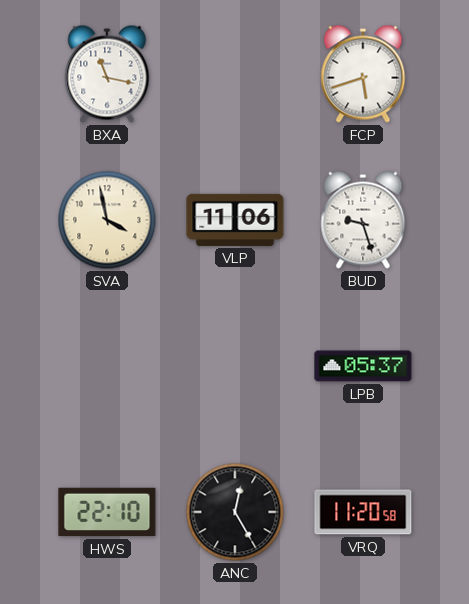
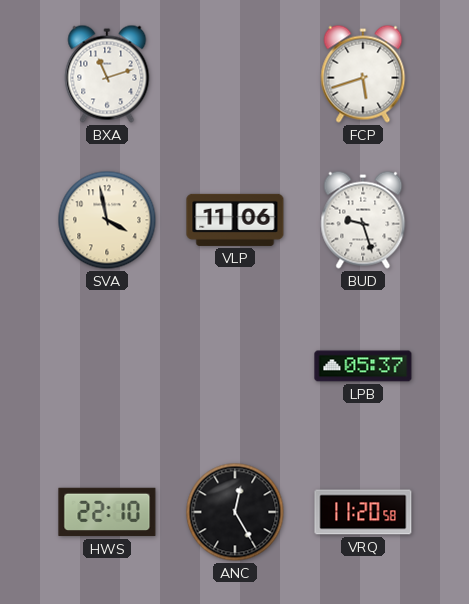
BXA: 11:17 -> 11:12
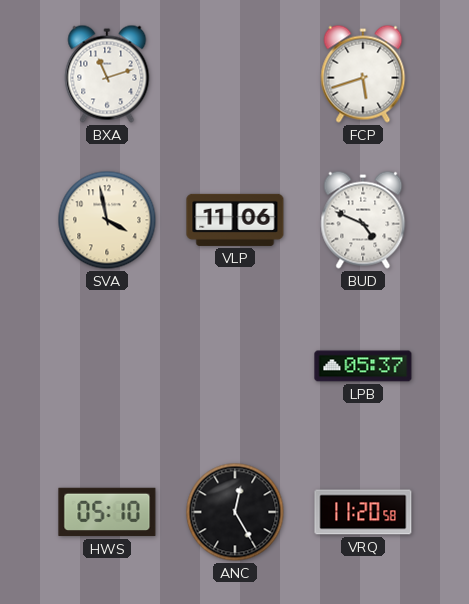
BUD: 9:27 -> 4:49
HWS: 22:10 -> 05:10
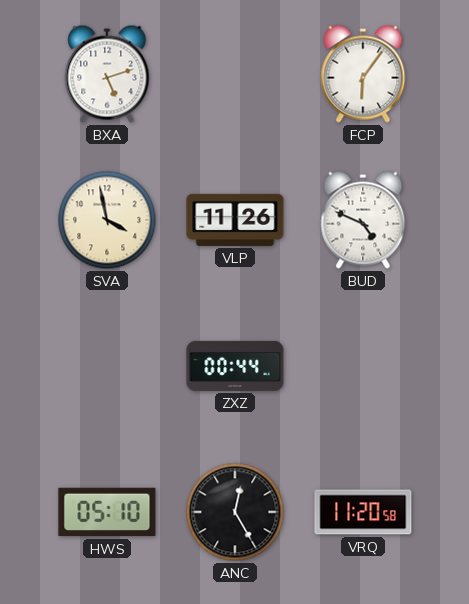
BXA: 11:12 -> 5:12
FCP: 5:42 -> 6:06
VLP: 11:06 -> 11:26
ZXZ: none -> 00:44
LPB: 05:37 -> none
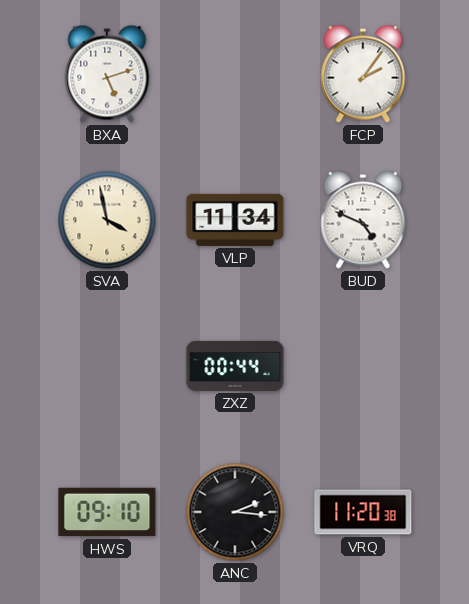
FCP: 6:06 -> 2:06
VLP: 11:26 -> 11:34
HWS: 05:10 -> 09:10
ANC: 12:25 -> 2:16
VRQ: 11:20:58 -> 11:20:38
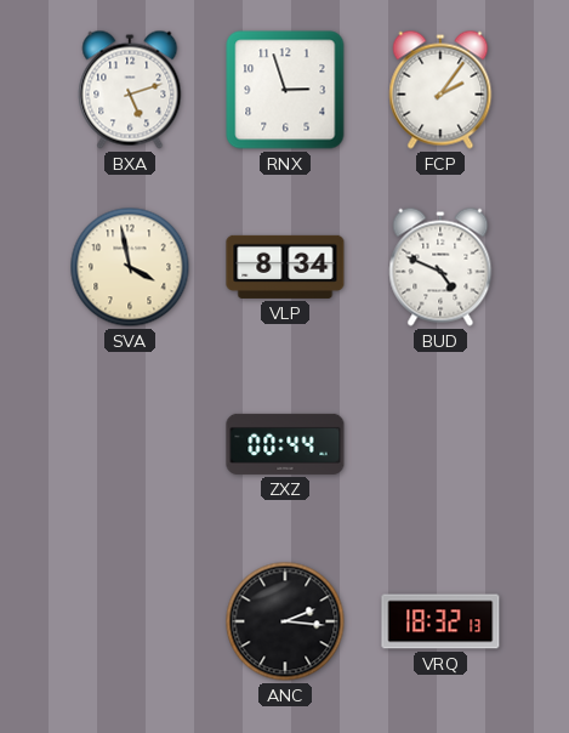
RNX: none -> 2:57
VLP: 11:34 -> 8:34
HWS: 09:10 -> none
VRQ: 11:20 -> 18:32
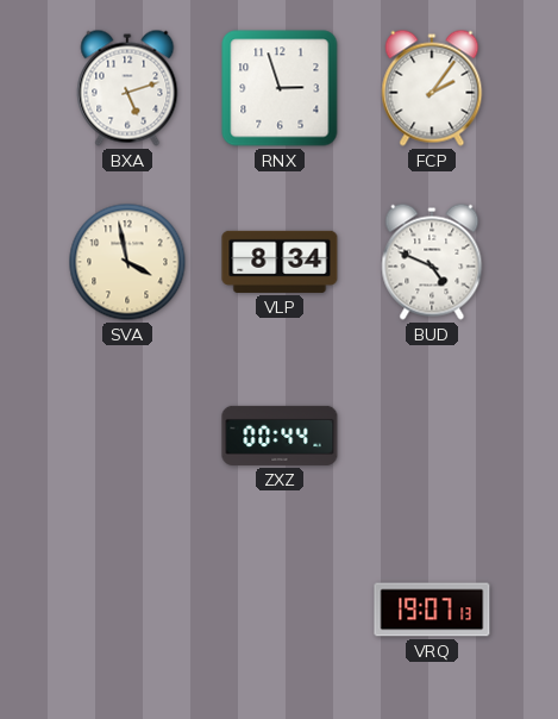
ANC: 2:16 -> none
VRQ: 18:32 -> 19:07
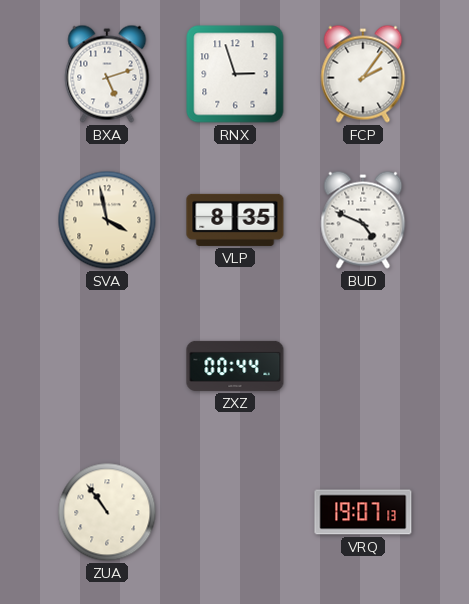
VLP: 8:34 -> 8:35
ZUA: none -> 10:54
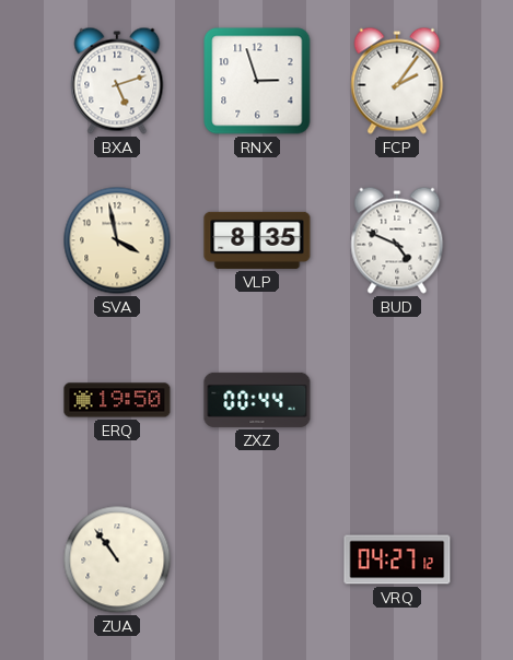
ERQ: none -> 19:50
VRQ: 19:07 -> 04:27
